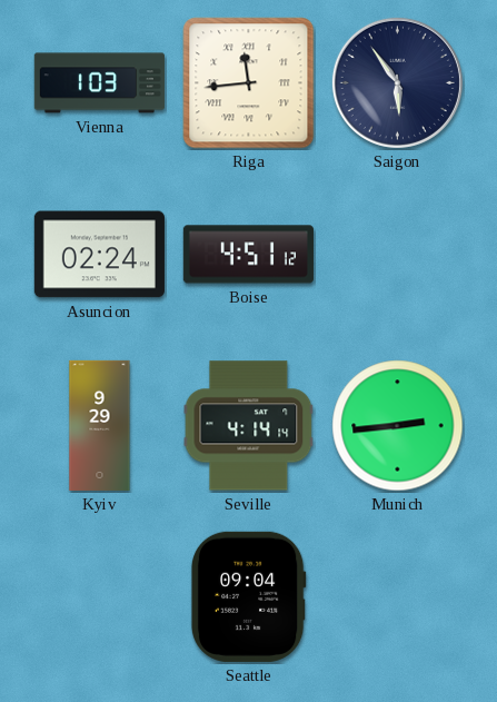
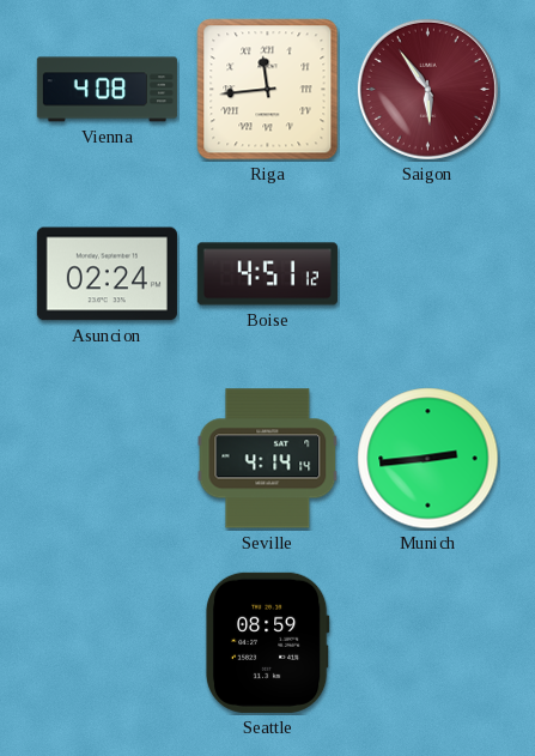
Vienna: 1:03 -> 4:08
Saigon dial: navy -> burgundy
Kyiv: 9:29 -> none
Seattle: 09:04 -> 08:59
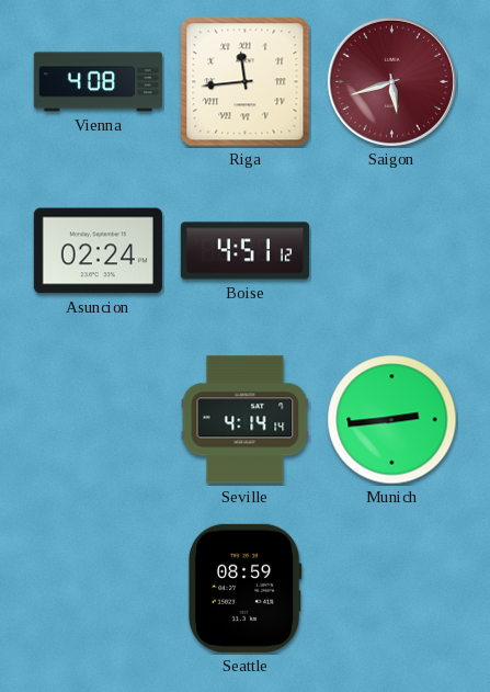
Saigon: 5:54 -> 5:42
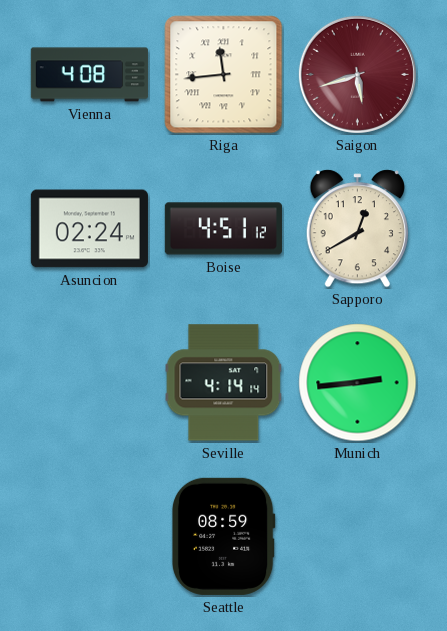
Sapporo: none -> 12:40
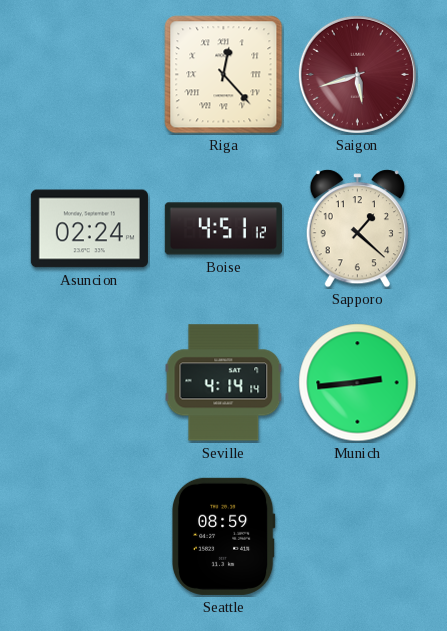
Vienna: 4:08 -> none
Riga: 11:44 -> 12:23
Sapporo: 12:40 -> 1:22
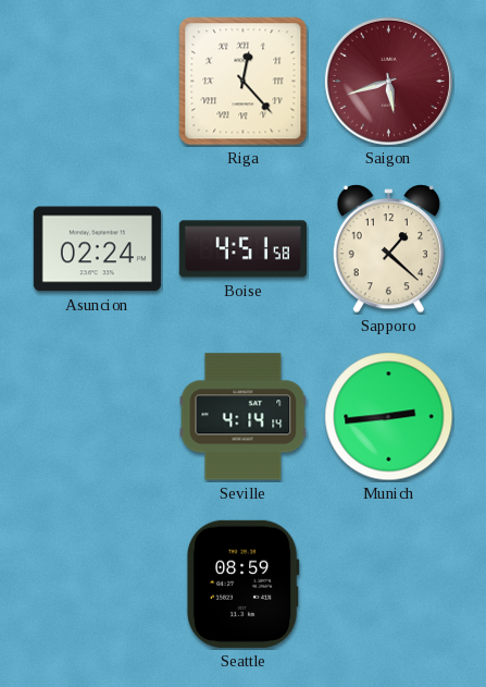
Boise: 4:51:12 -> 4:51:58
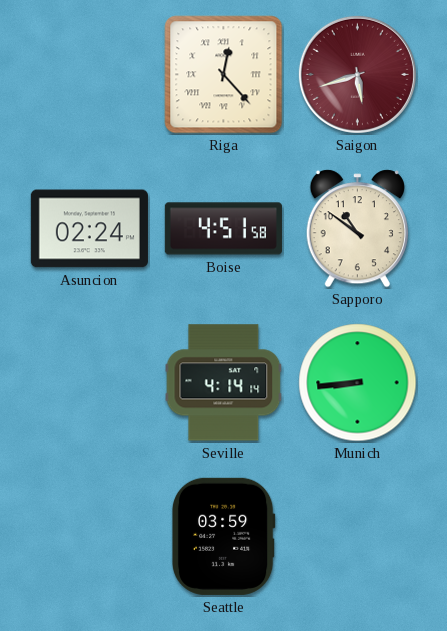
Sapporo: 1:22 -> 10:51
Munich: 2:44 -> 8:44
Seattle: 08:59 -> 03:59
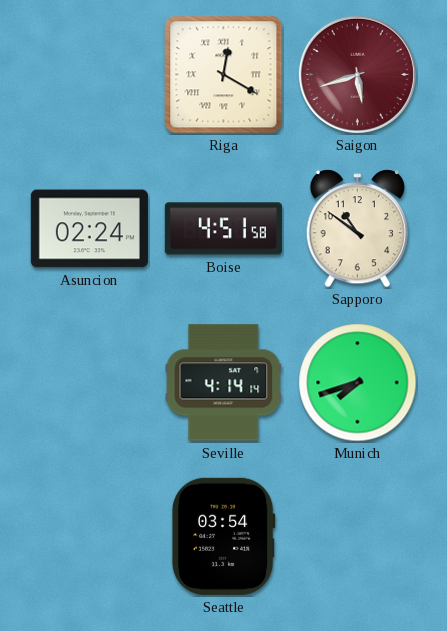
Riga: 12:23 -> 12:20
Munich: 8:44 -> 7:42
Seattle: 03:59 -> 03:54
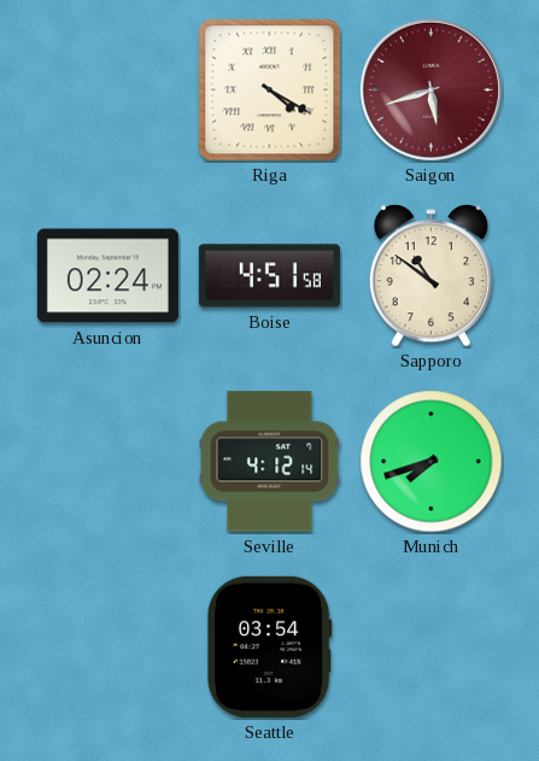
Riga: 12:20 -> 4:20
Seville: 4:14 -> 4:12
